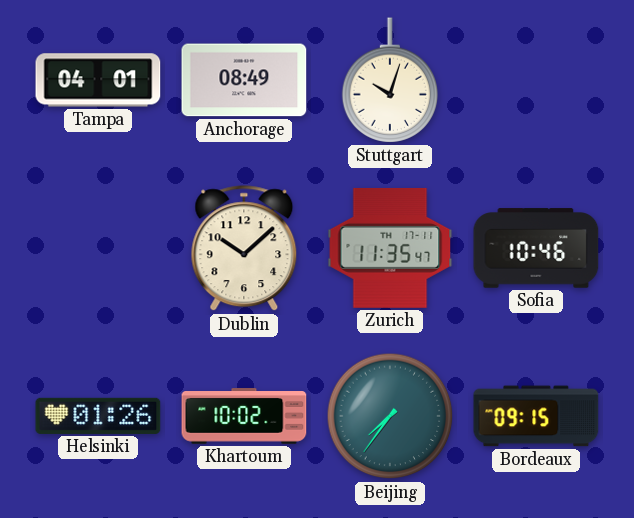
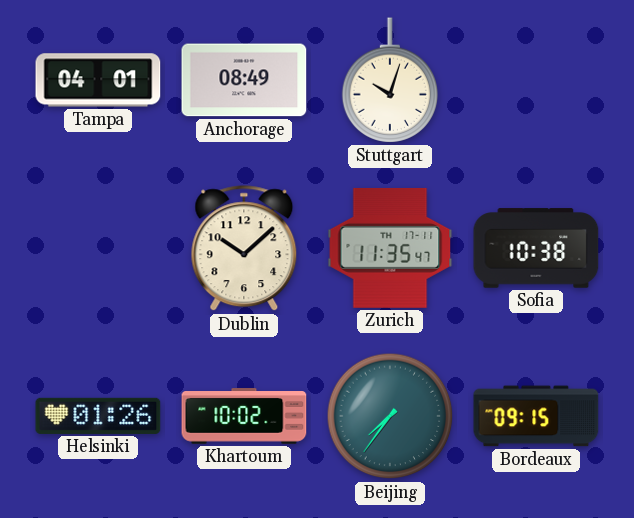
Sofia: 10:46 -> 10:38
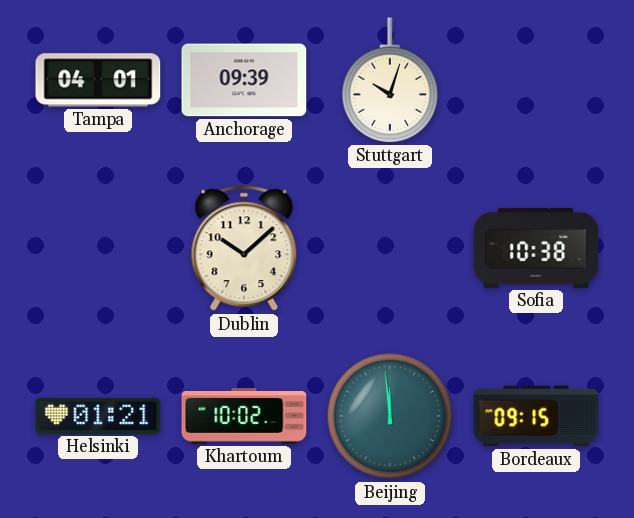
Anchorage: 08:49 -> 09:39
Zurich: 11:35 -> none
Helsinki: 01:26 -> 01:21
Beijing: 7:36 -> 11:59
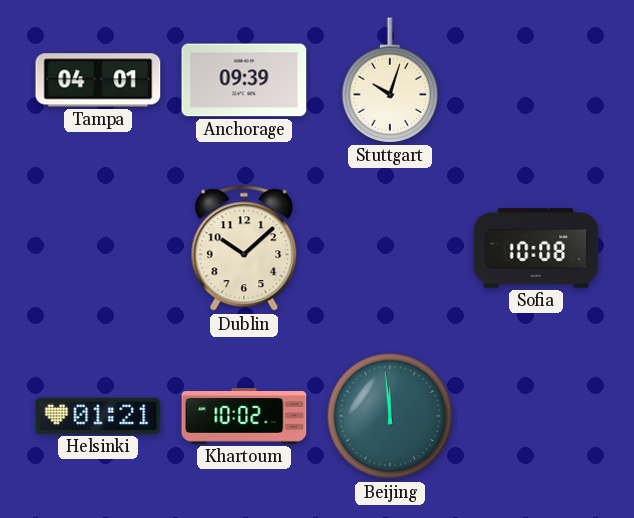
Sofia: 10:38 -> 10:08
Bordeaux: 09:15 -> none
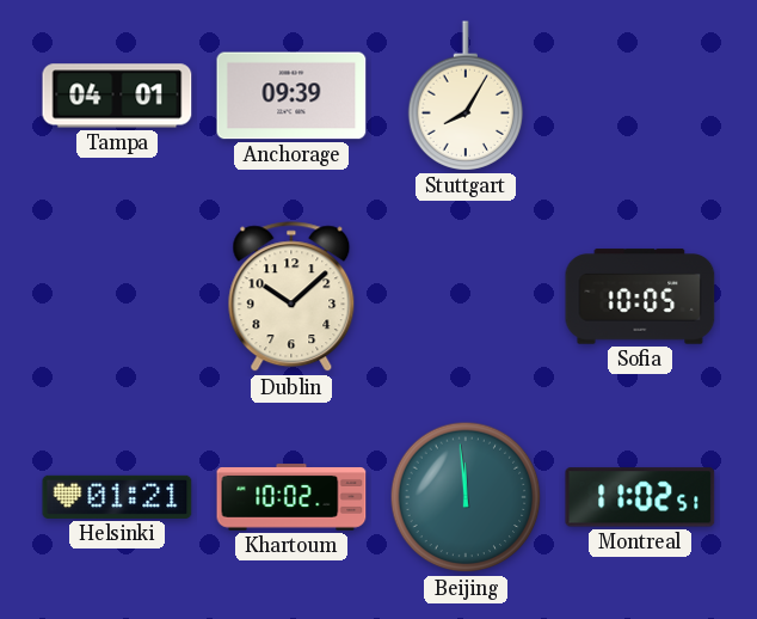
Stuttgart: 10:03 -> 8:05
Sofia: 10:08 -> 10:05
Montreal: none -> 11:02
